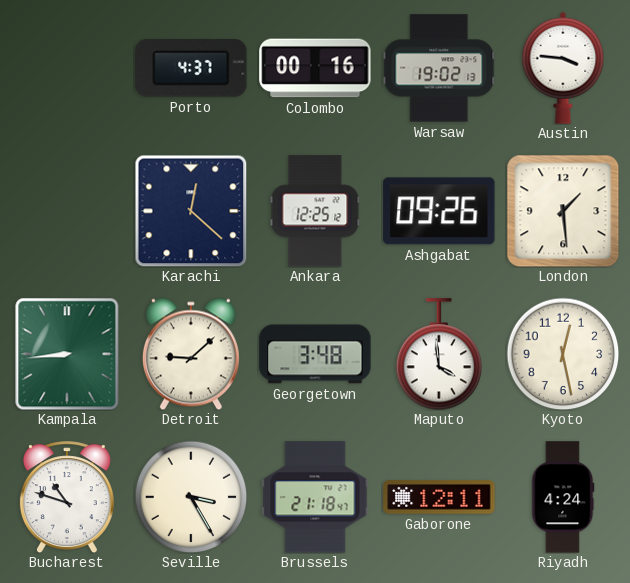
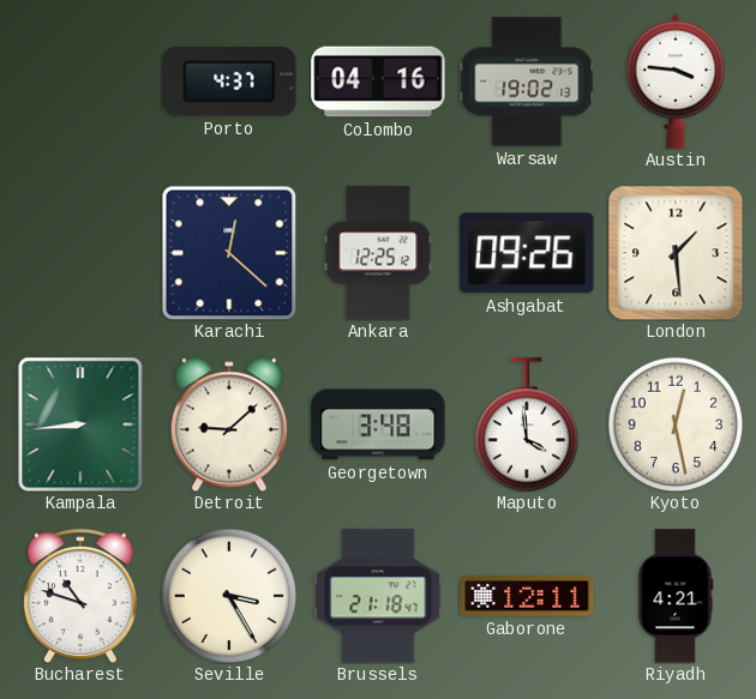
Colombo: 00:16 -> 04:16
Riyadh: 4:24 -> 4:21
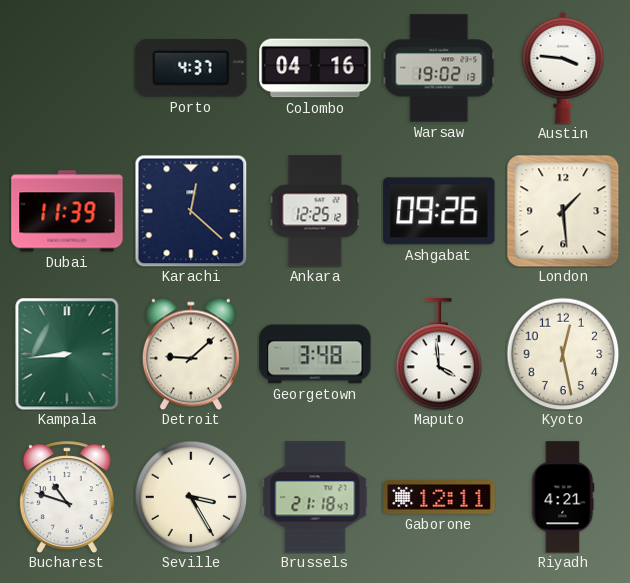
Dubai: none -> 11:39
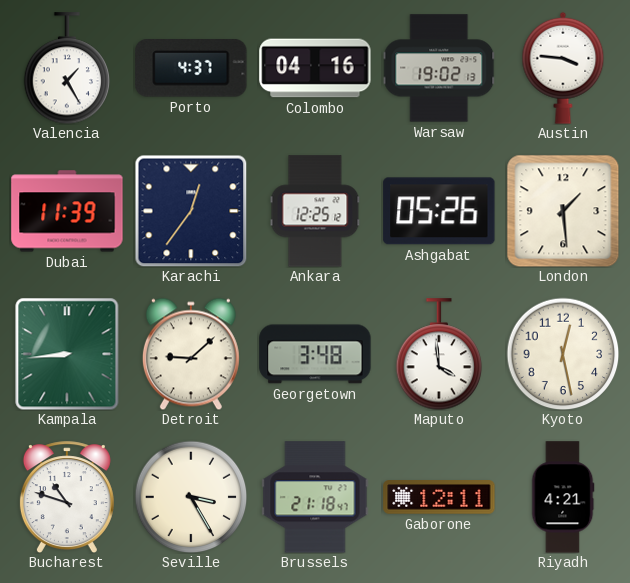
Valencia: none -> 1:25
Karachi: 12:22 -> 12:36
Ashgabat: 09:26 -> 05:26
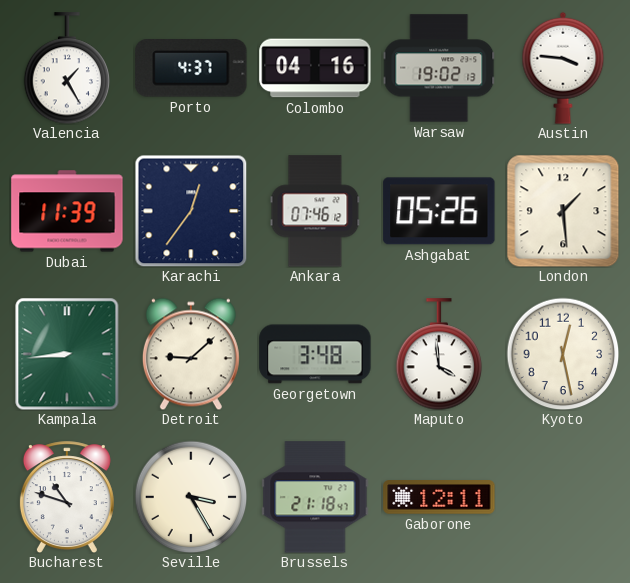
Ankara: 12:25 -> 07:46
Riyadh: 4:21 -> none
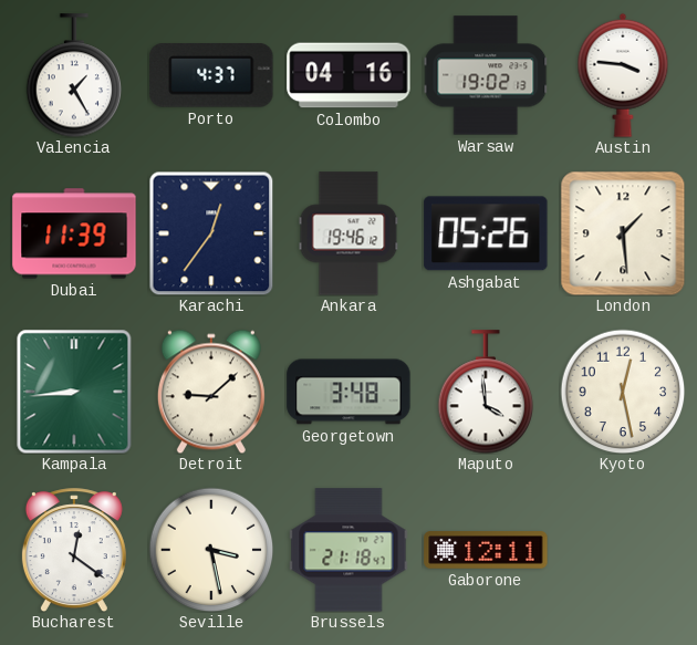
Ankara: 07:46 -> 19:46
Bucharest: 10:48 -> 12:21
Seville: 3:25 -> 3:28
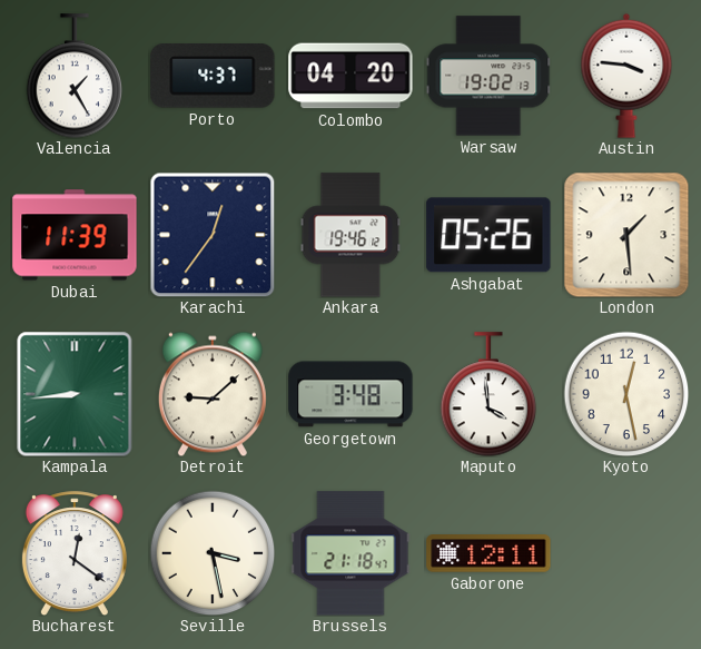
Colombo: 04:16 -> 04:20
